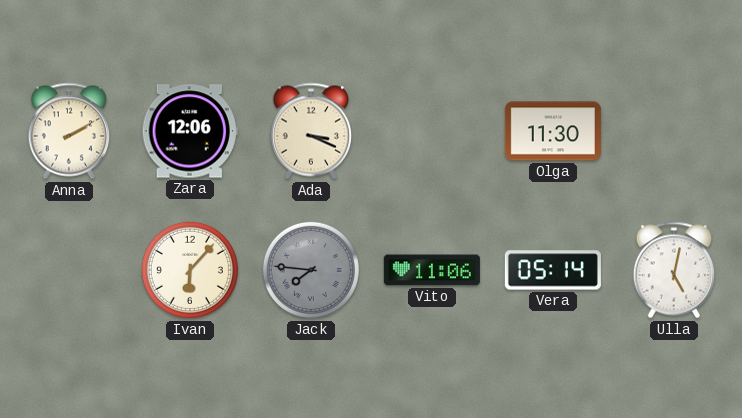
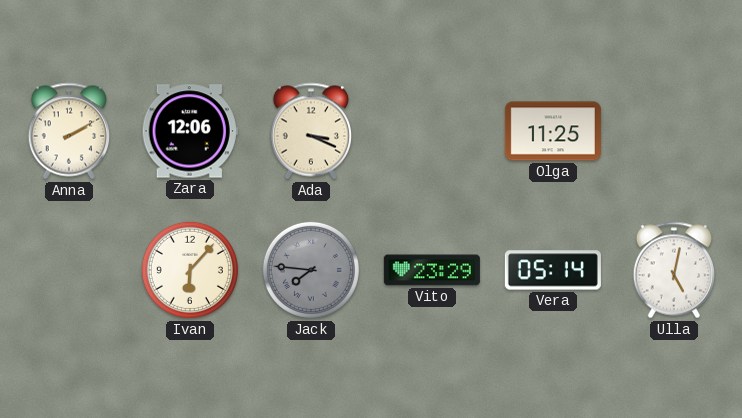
Olga: 11:30 -> 11:25
Vito: 11:06 -> 23:29
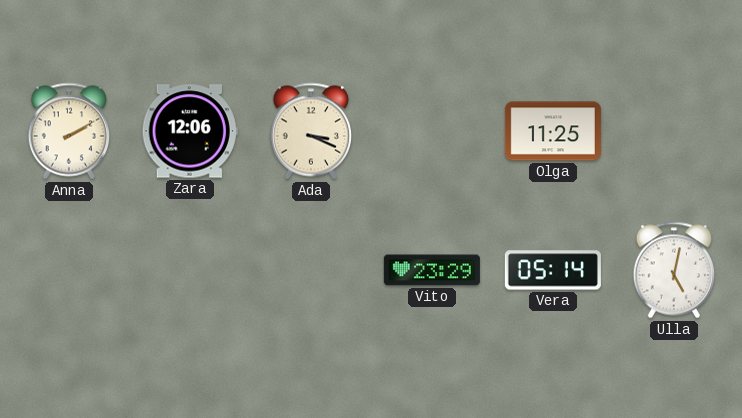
Ivan: 6:07 -> none
Jack: 7:46 -> none
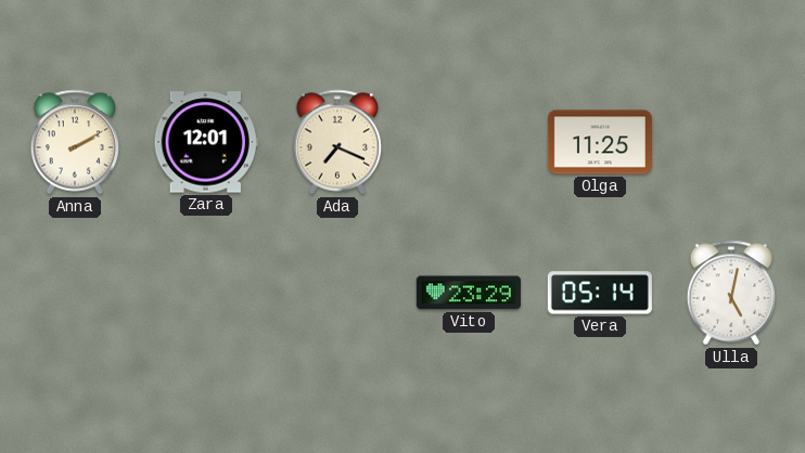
Zara: 12:06 -> 12:01
Ada: 3:19 -> 7:19
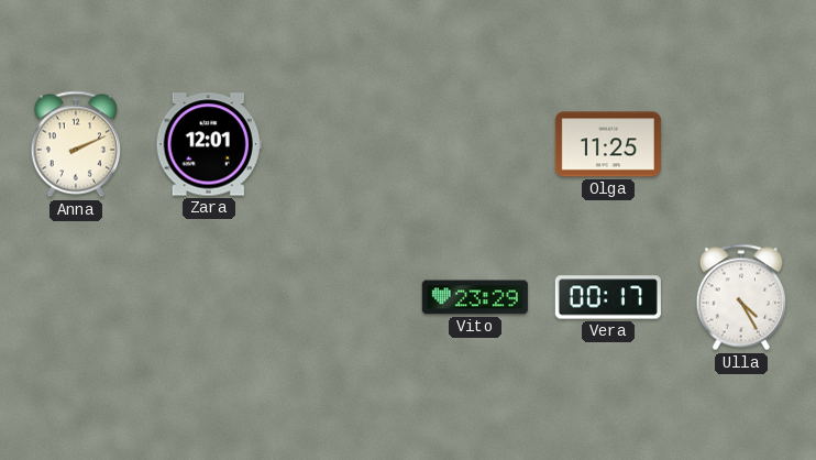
Anna: 2:10 -> 2:11
Ada: 7:19 -> none
Vera: 05:14 -> 00:17
Ulla: 5:02 -> 4:25
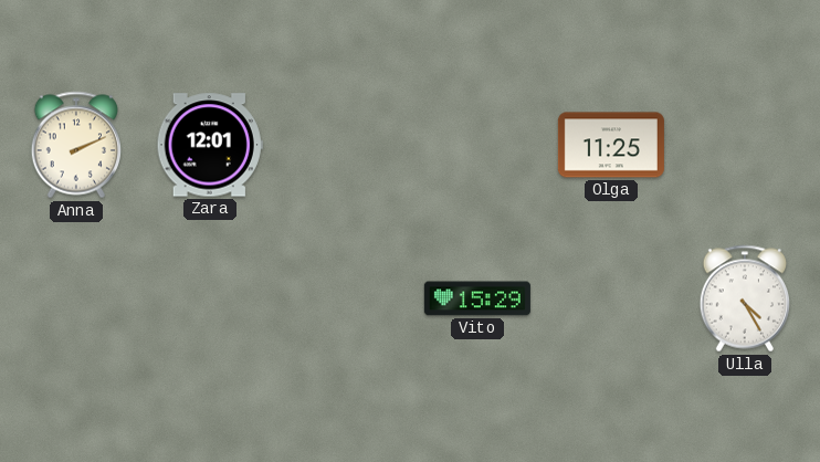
Vito: 23:29 -> 15:29
Vera: 00:17 -> none
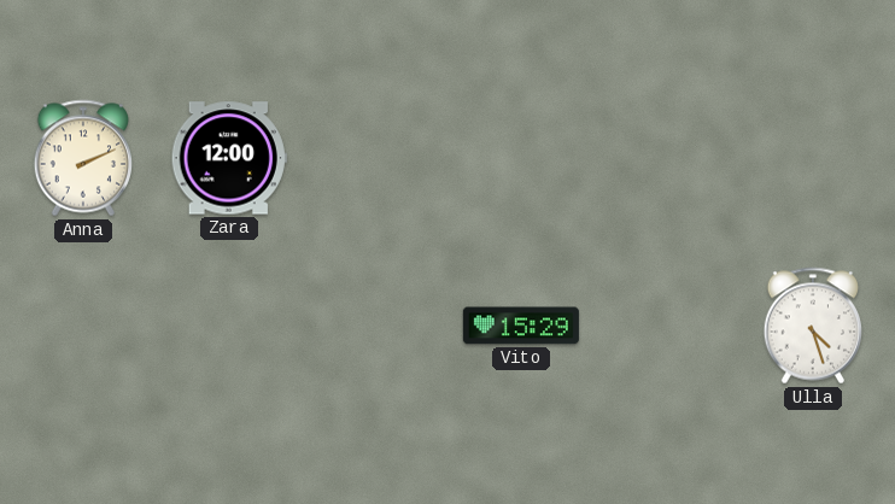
Zara: 12:01 -> 12:00
Olga: 11:25 -> none
Ulla: 4:25 -> 4:27
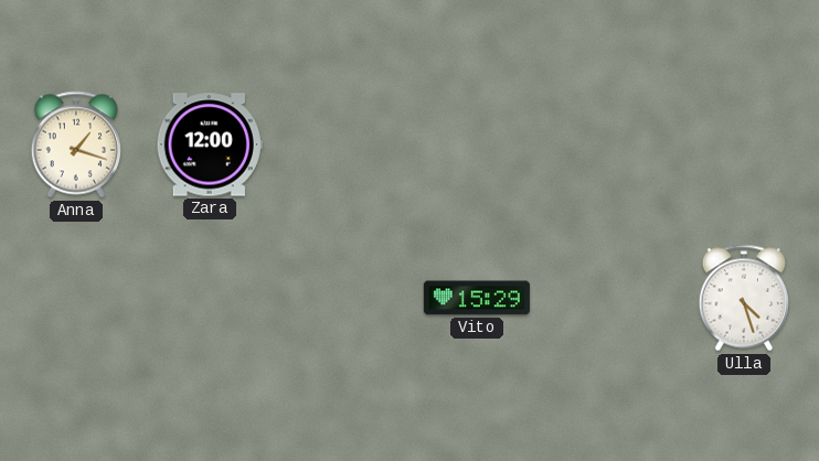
Anna: 2:11 -> 1:18
